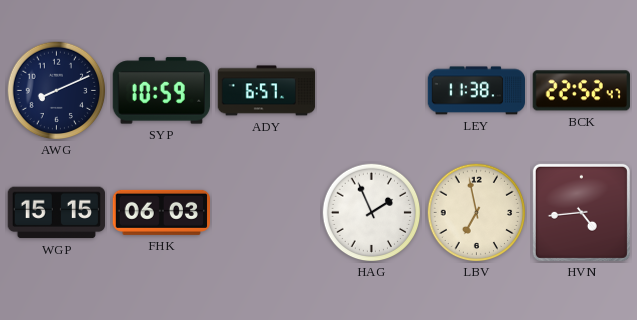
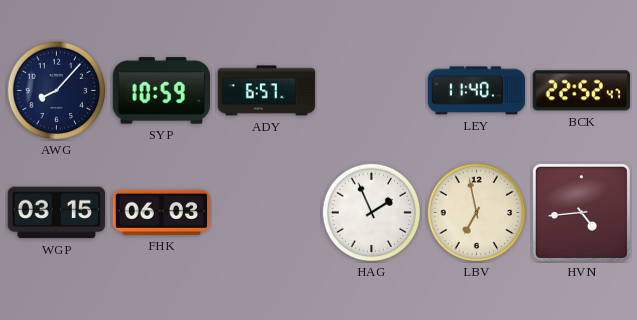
AWG: 8:11 -> 8:07
LEY: 11:38 -> 11:40
WGP: 15:15 -> 03:15
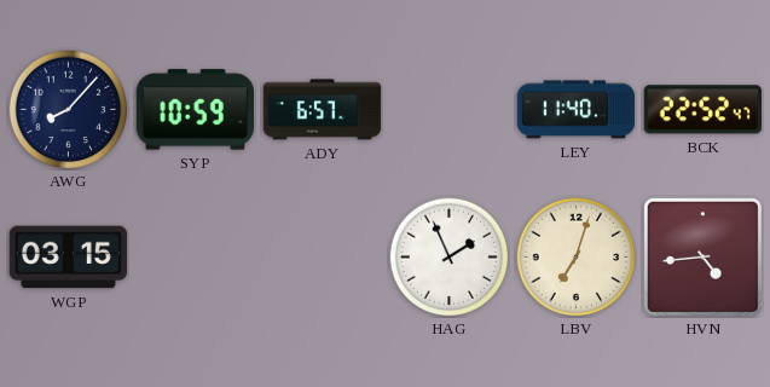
FHK: 06:03 -> none
LBV: 6:58 -> 7:03
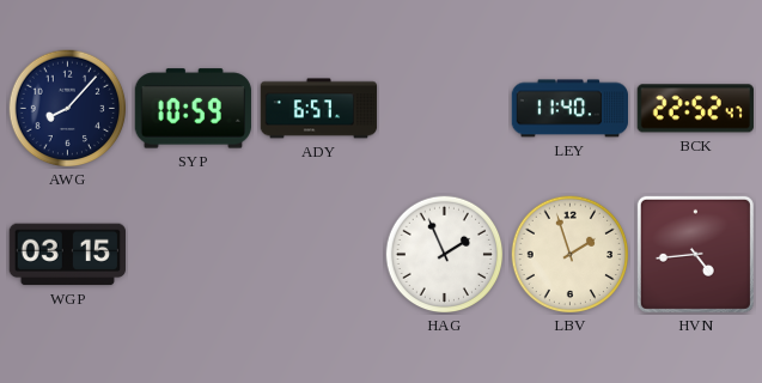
LBV: 7:03 -> 1:57
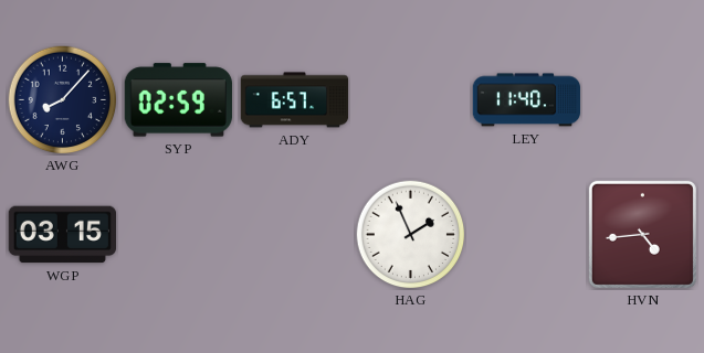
SYP: 10:59 -> 02:59
BCK: 22:52 -> none
LBV: 1:57 -> none
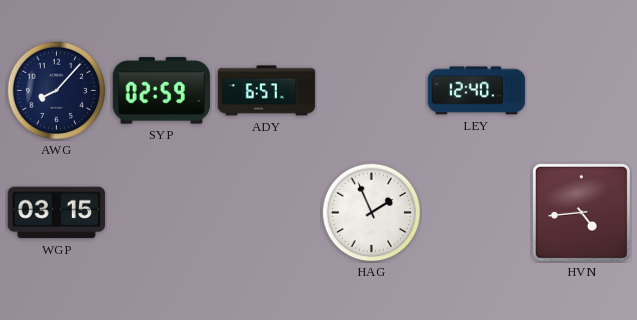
LEY: 11:40 -> 12:40
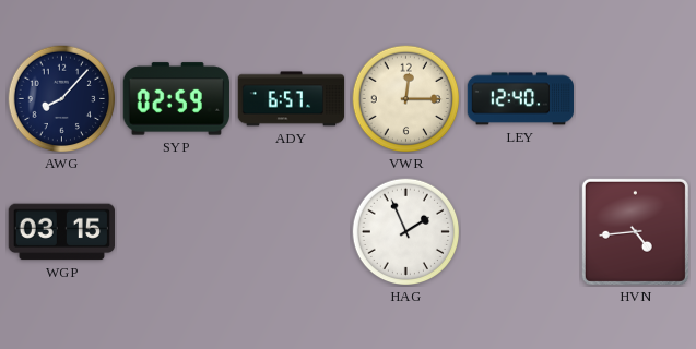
VWR: none -> 12:15
